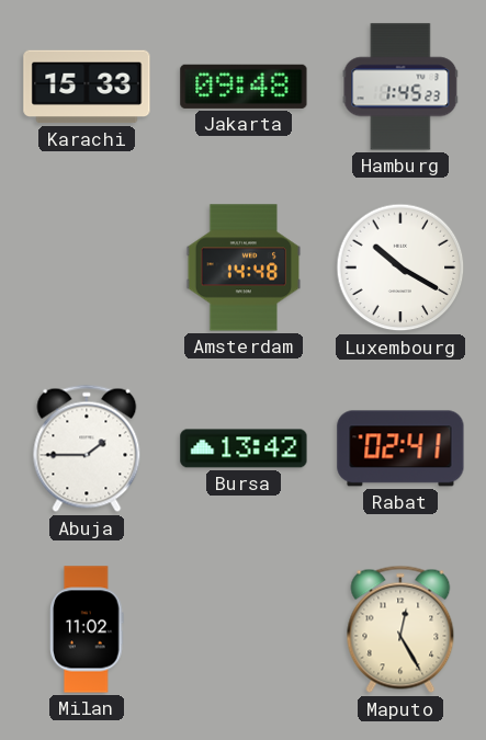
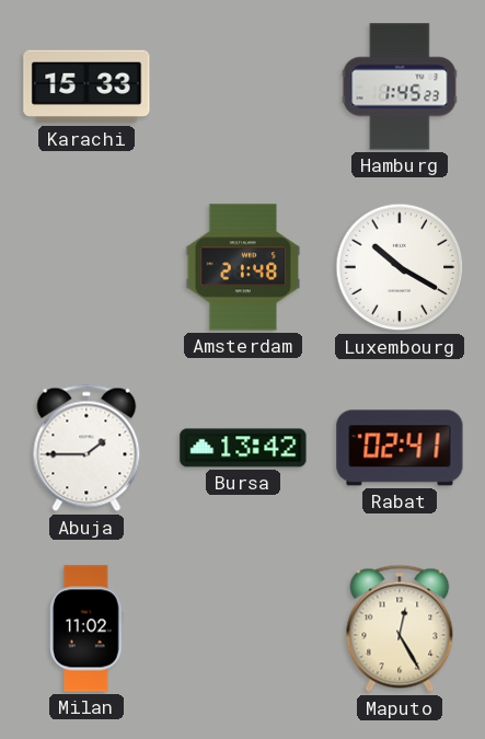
Jakarta: 09:48 -> none
Amsterdam: 14:48 -> 21:48
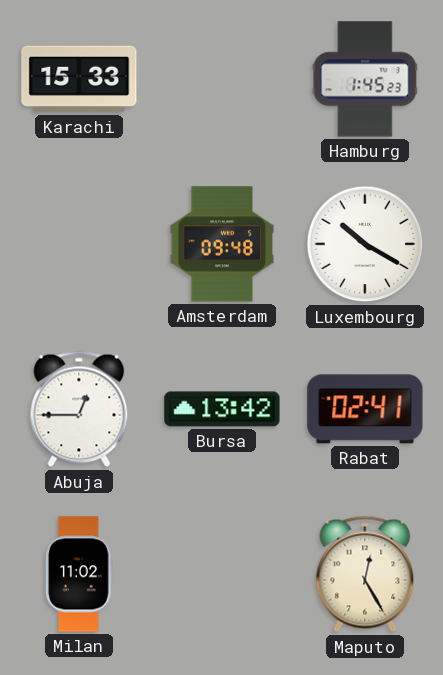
Amsterdam: 21:48 -> 09:48
Abuja: 1:45 -> 12:45
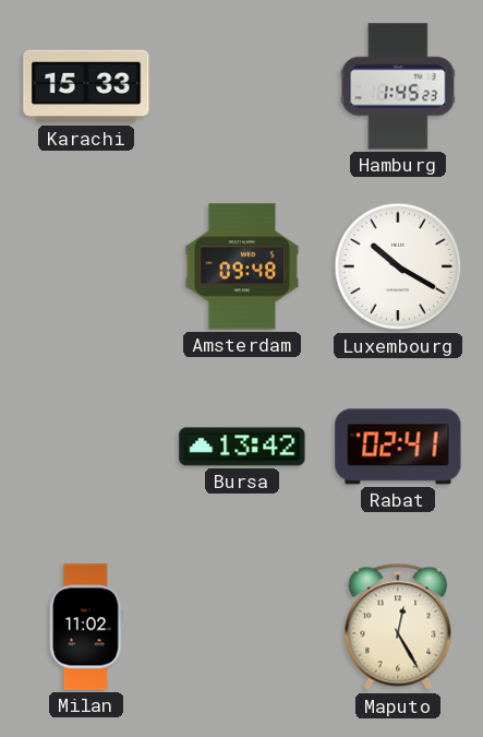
Abuja: 12:45 -> none
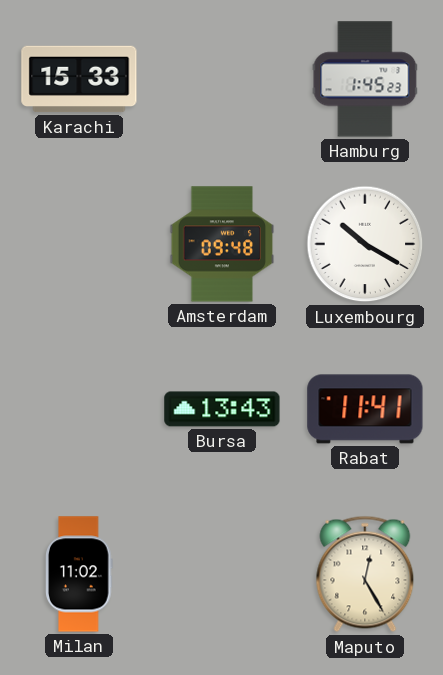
Bursa: 13:42 -> 13:43
Rabat: 02:41 -> 11:41
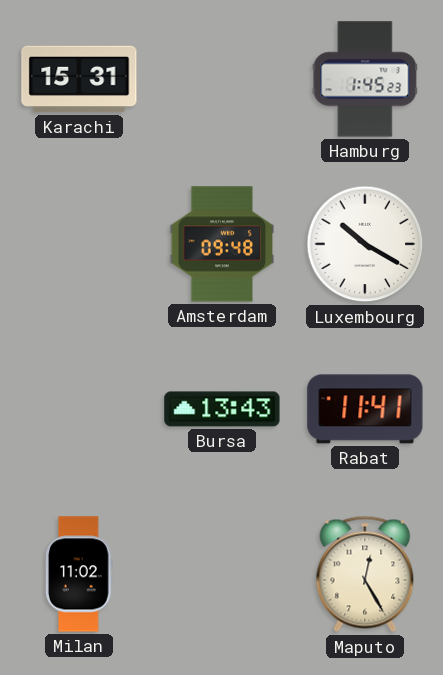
Karachi: 15:33 -> 15:31
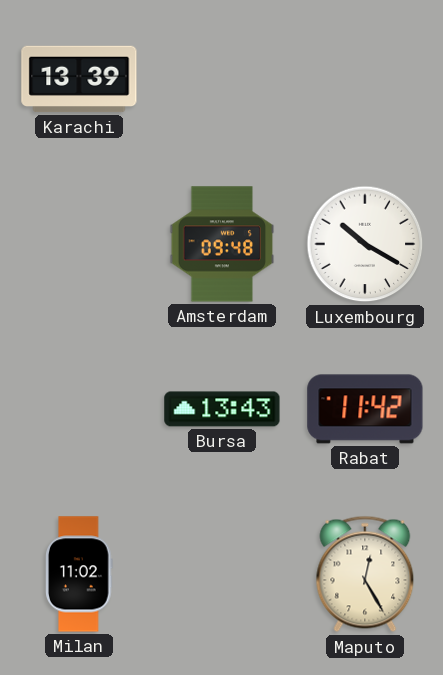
Karachi: 15:31 -> 13:39
Hamburg: 1:45 -> none
Rabat: 11:41 -> 11:42
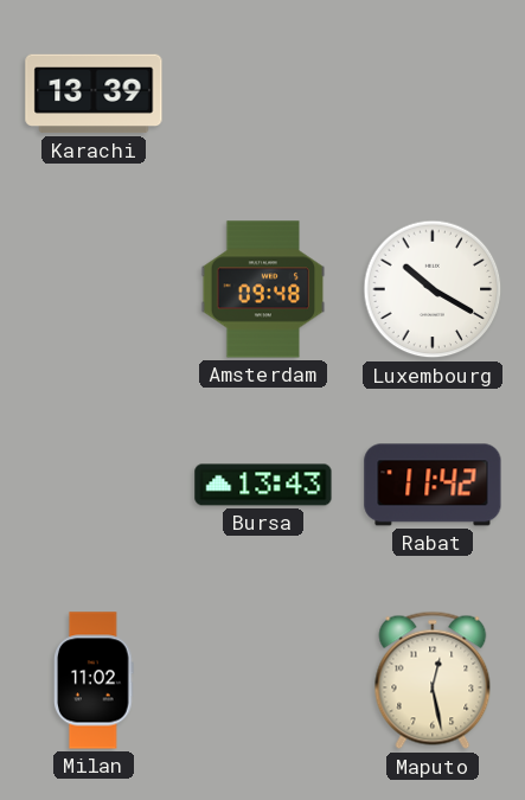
Maputo: 12:25 -> 12:28
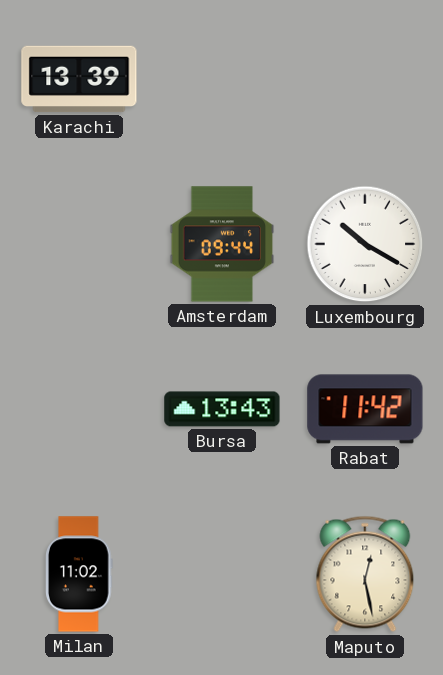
Amsterdam: 09:48 -> 09:44
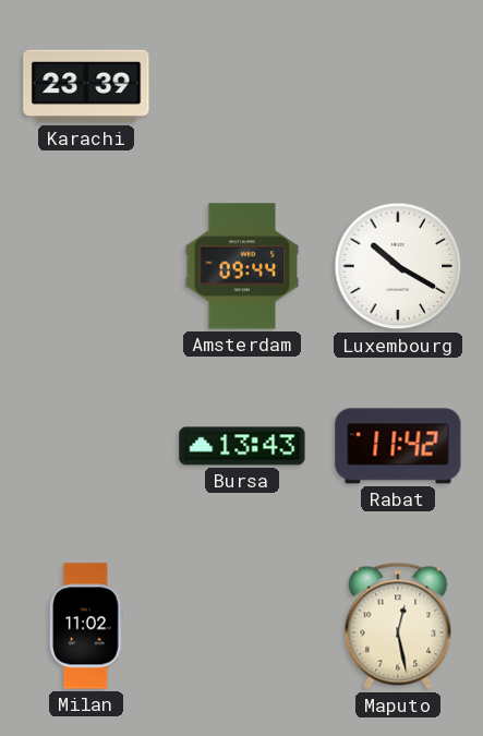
Karachi: 13:39 -> 23:39
